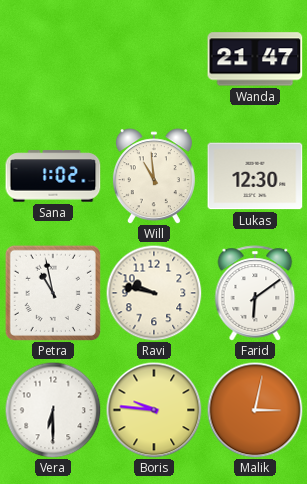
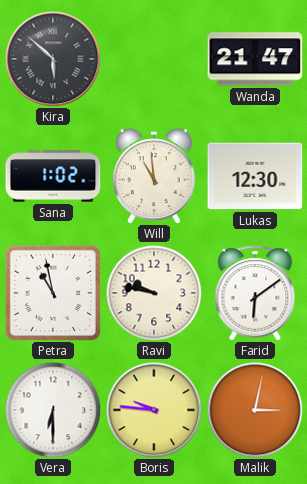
Kira: none -> 5:52
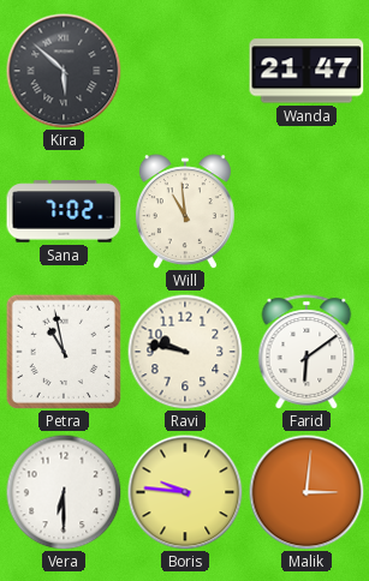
Sana: 1:02 -> 7:02
Lukas: 12:30 -> none
Malik: 3:02 -> 3:01
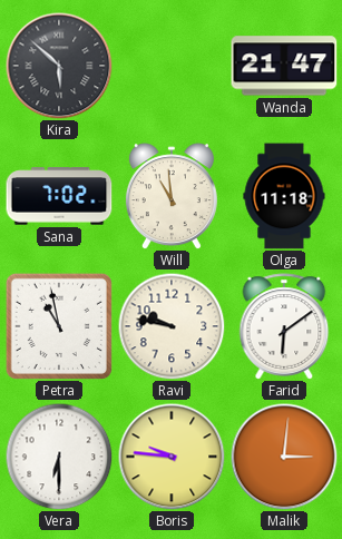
Olga: none -> 11:18
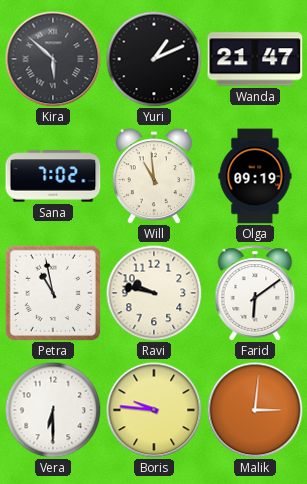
Yuri: none -> 1:11
Olga: 11:18 -> 09:19
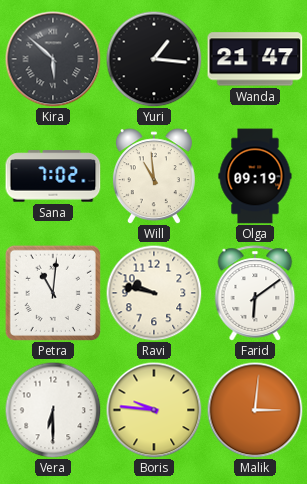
Yuri: 1:11 -> 1:16
Petra: 10:58 -> 11:01
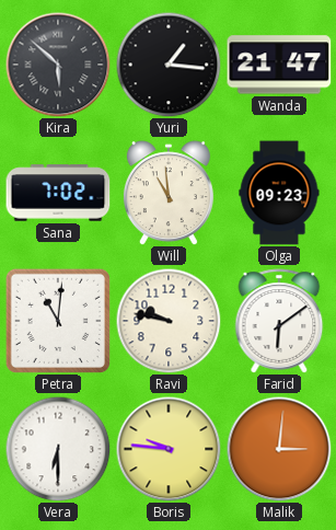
Olga: 09:19 -> 09:23
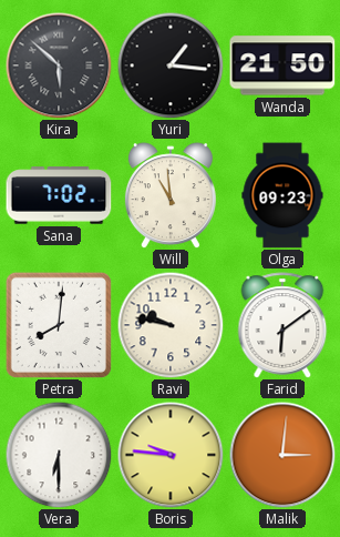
Wanda: 21:47 -> 21:50
Petra: 11:01 -> 8:01
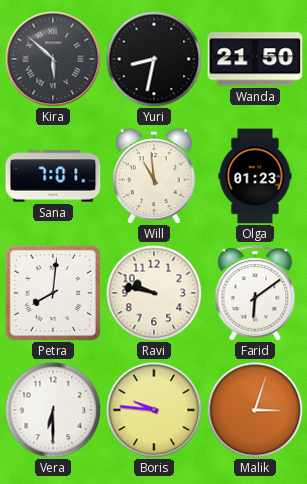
Yuri: 1:16 -> 8:32
Sana: 7:02 -> 7:01
Olga: 09:23 -> 01:23
Malik: 3:01 -> 3:03
